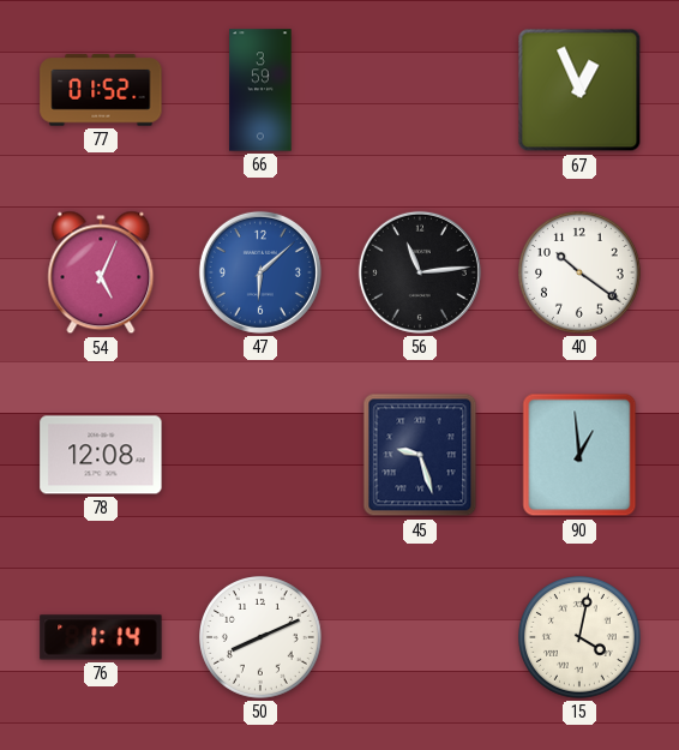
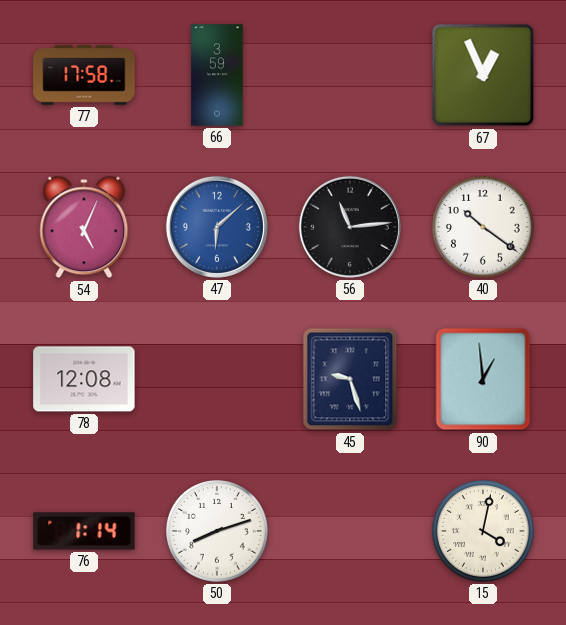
77: 01:52 -> 17:58
50: 8:11 -> 8:12
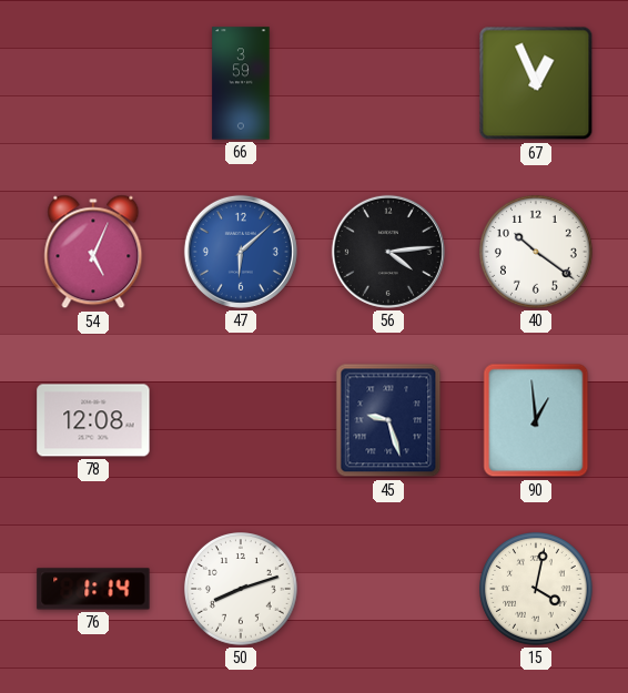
77: 17:58 -> none
56: 11:14 -> 4:14
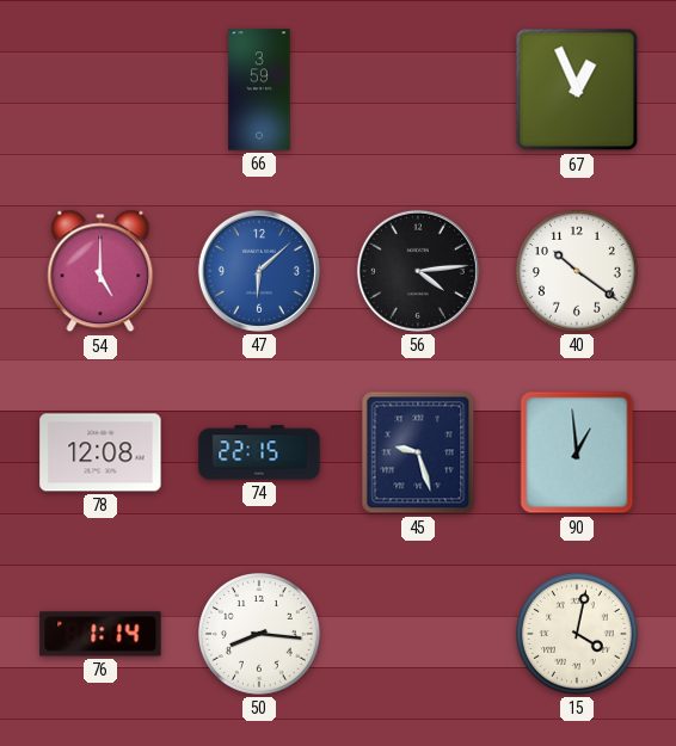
54: 5:04 -> 5:00
74: none -> 22:15
50: 8:12 -> 8:16
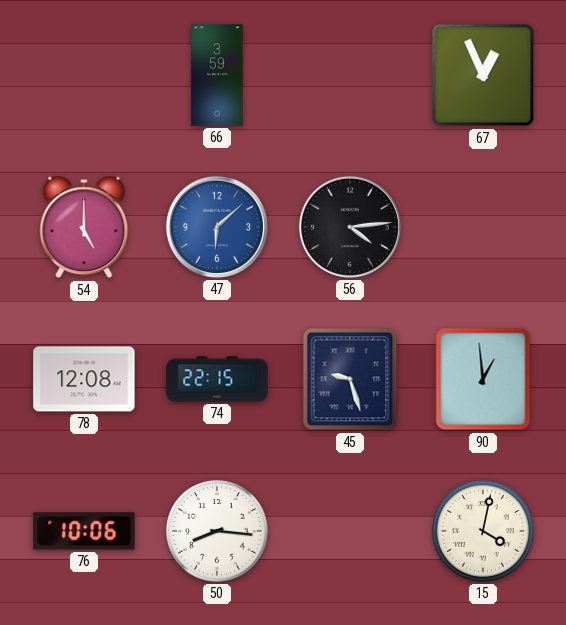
40: 10:21 -> none
76: 1:14 -> 10:06
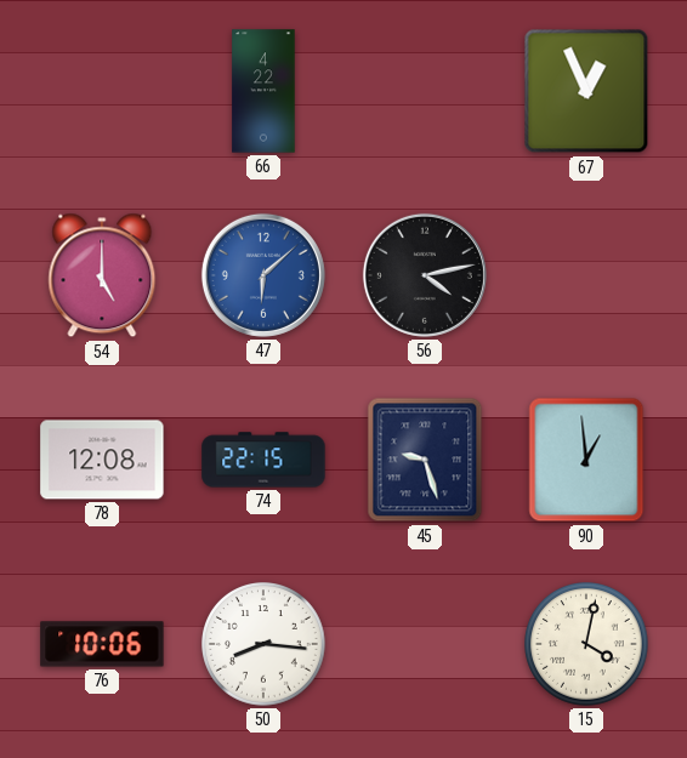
66: 3:59 -> 4:22
56: 4:14 -> 4:13
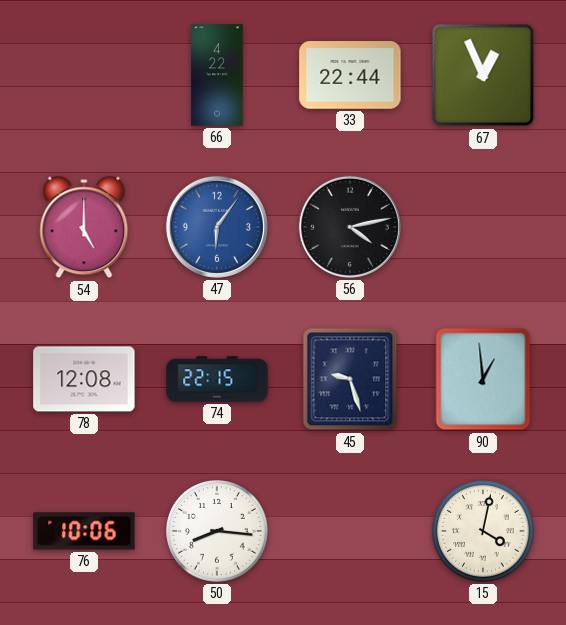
33: none -> 22:44
47: 6:08 -> 6:06
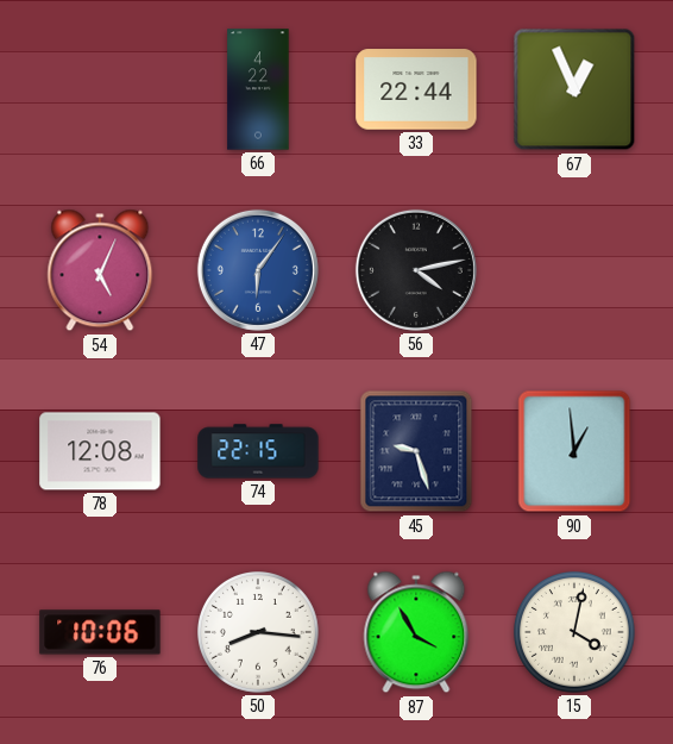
54: 5:00 -> 5:04
87: none -> 3:55
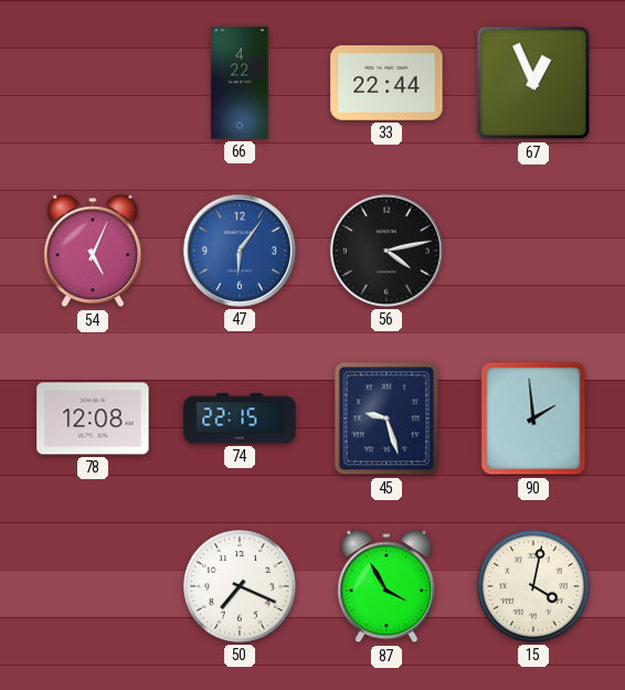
90: 12:59 -> 1:59
76: 10:06 -> none
50: 8:16 -> 7:19
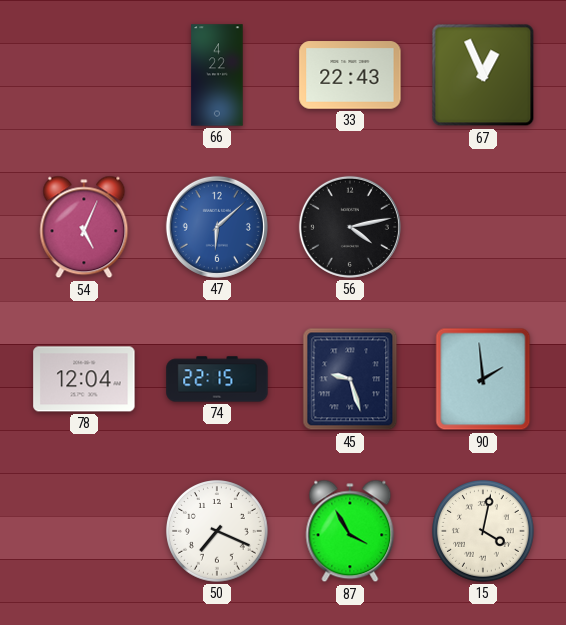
33: 22:44 -> 22:43
47: 6:06 -> 6:08
78: 12:08 -> 12:04
